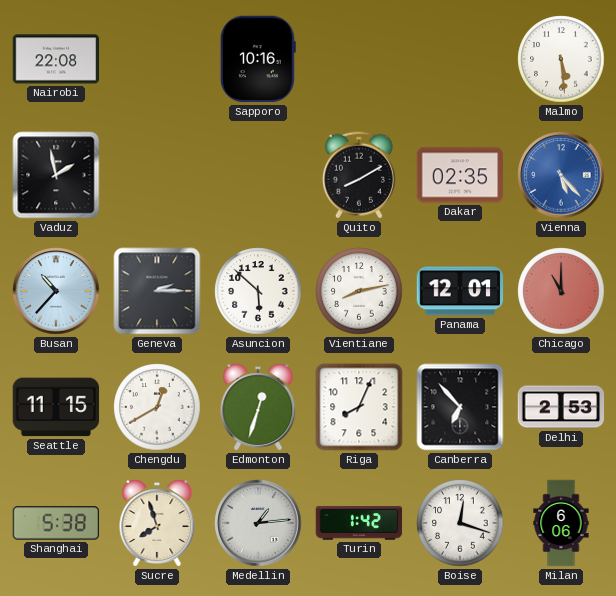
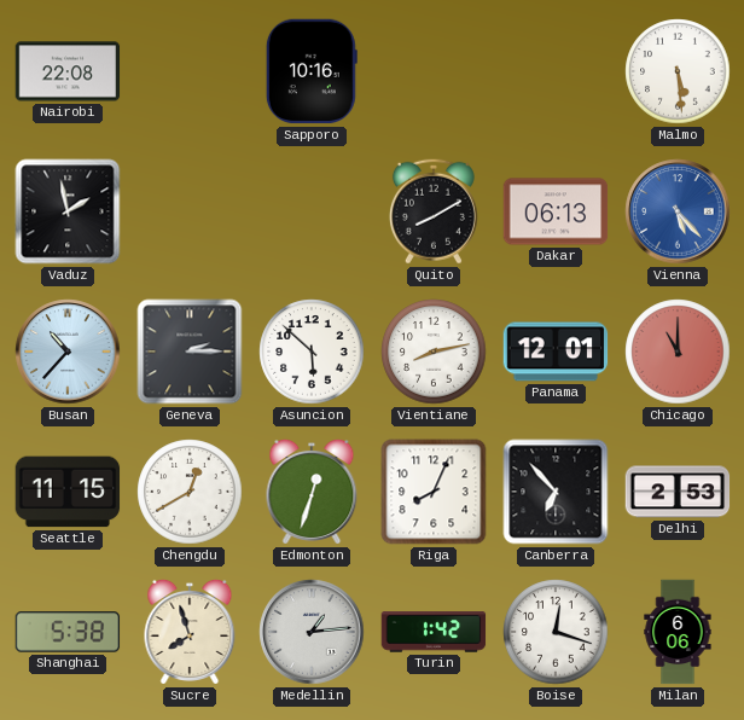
Dakar: 02:35 -> 06:13
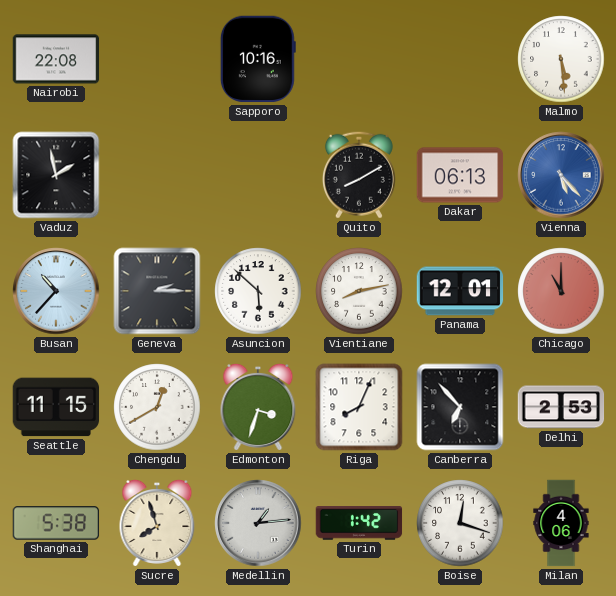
Edmonton: 12:33 -> 3:33
Milan: 6:06 -> 4:06
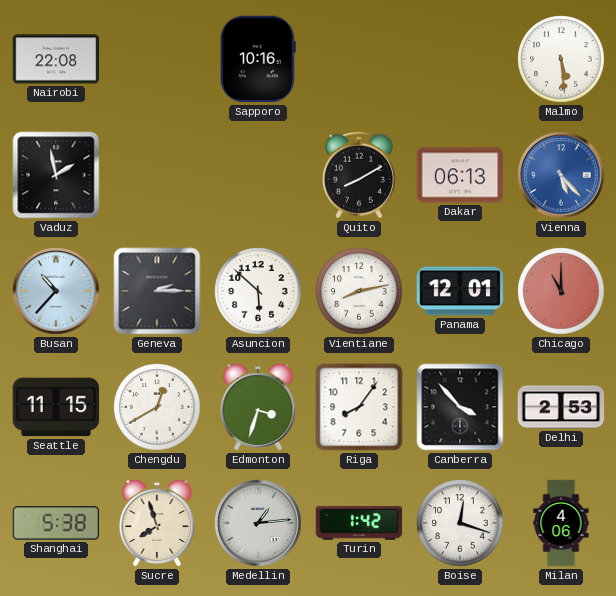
Riga: 8:04 -> 8:06
Canberra: 6:53 -> 3:53
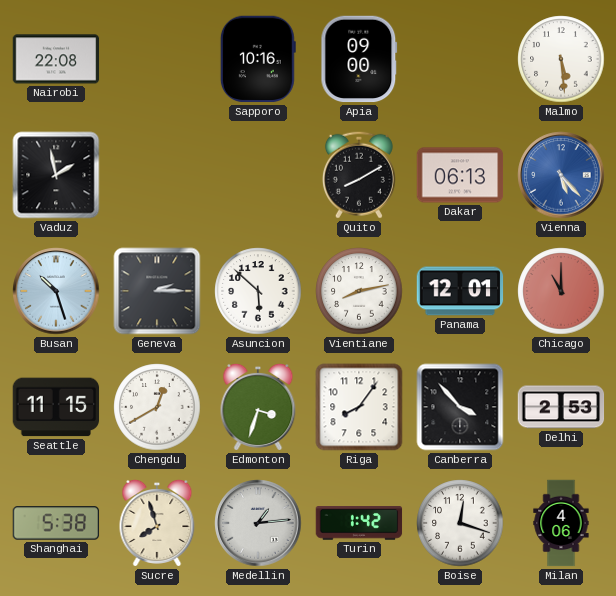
Apia: none -> 09:00
Busan: 10:37 -> 10:27
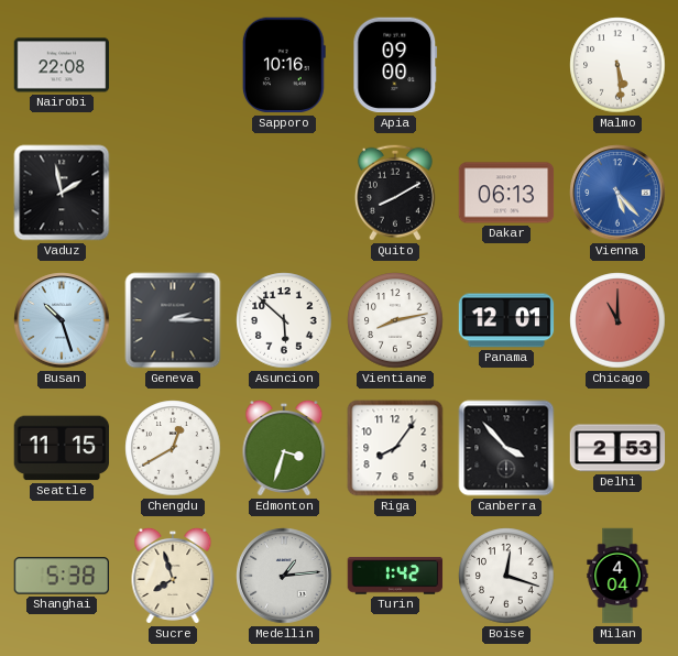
Milan: 4:06 -> 4:04
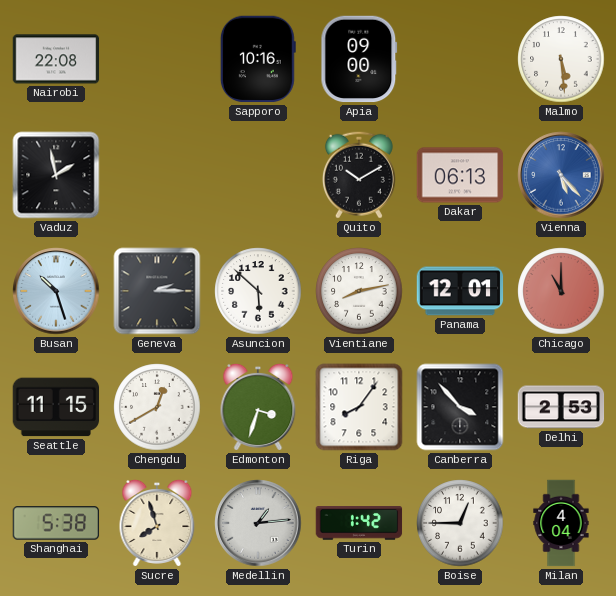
Quito: 8:10 -> 10:10
Boise: 12:18 -> 12:45
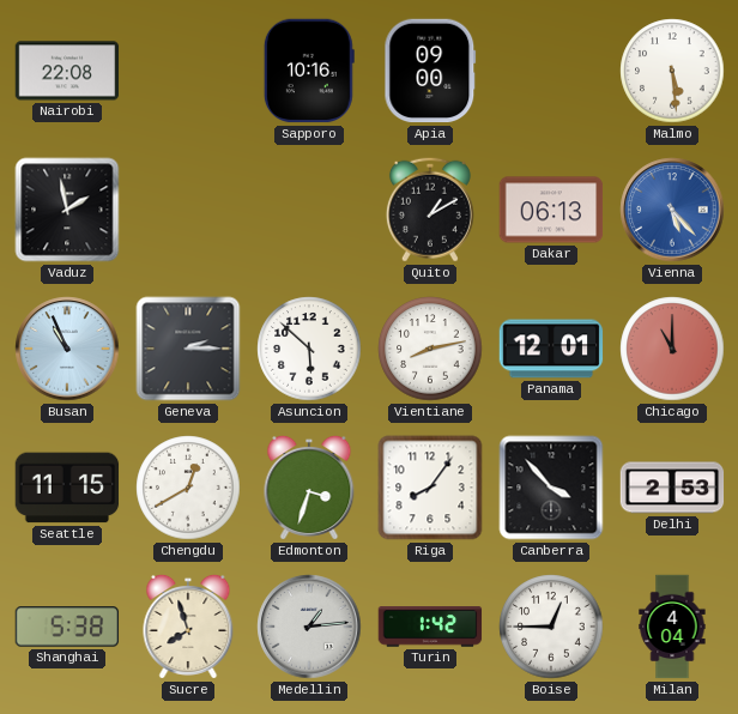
Quito: 10:10 -> 1:10
Busan: 10:27 -> 10:56
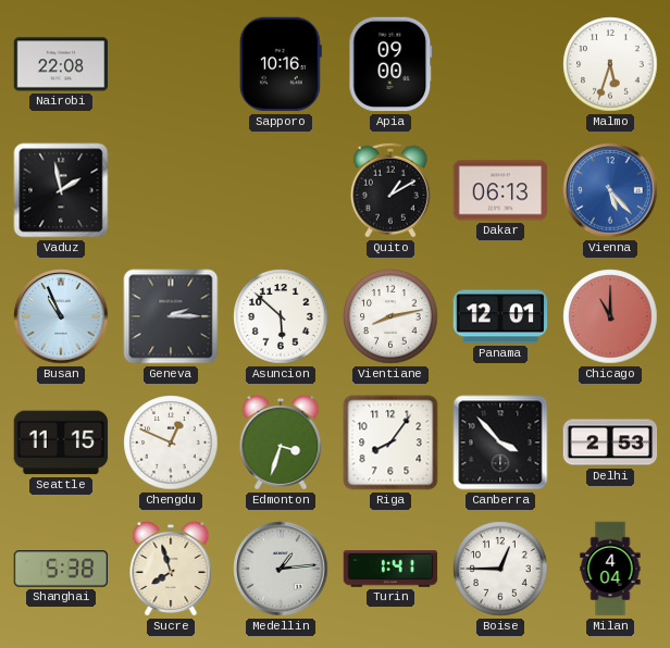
Malmo: 5:29 -> 5:33
Chengdu: 12:40 -> 12:49
Turin: 1:42 -> 1:41
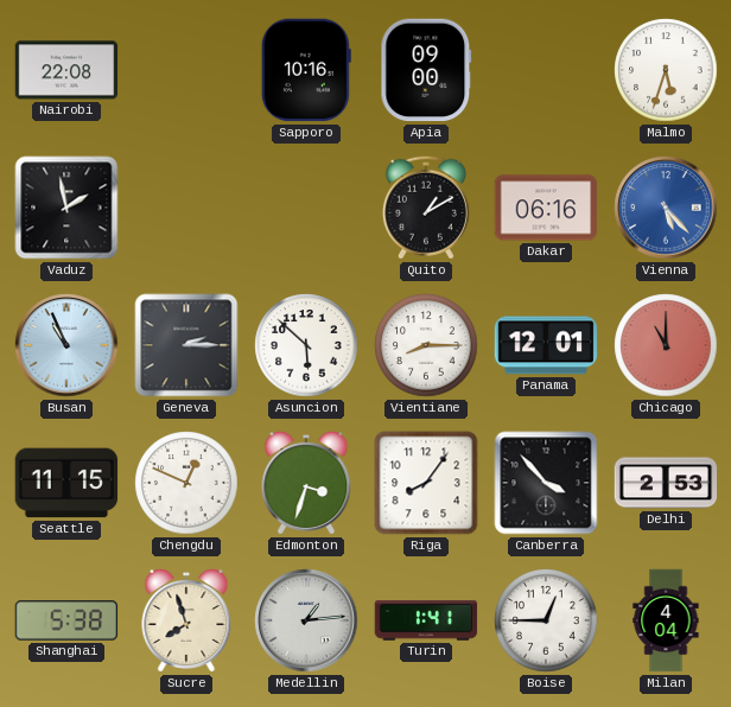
Dakar: 06:13 -> 06:16
Vientiane: 8:13 -> 8:15
